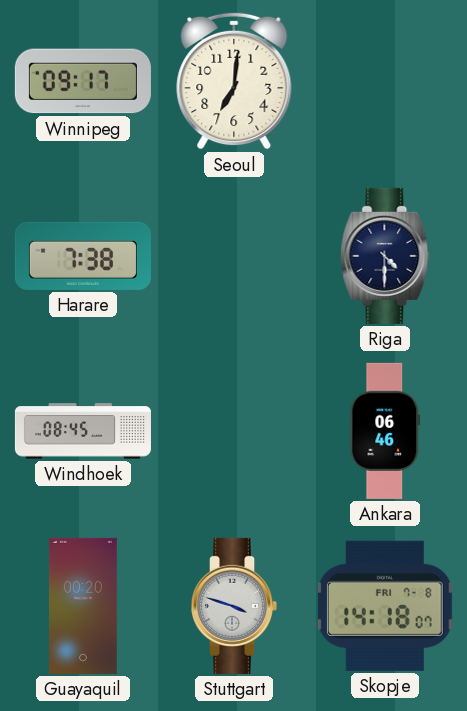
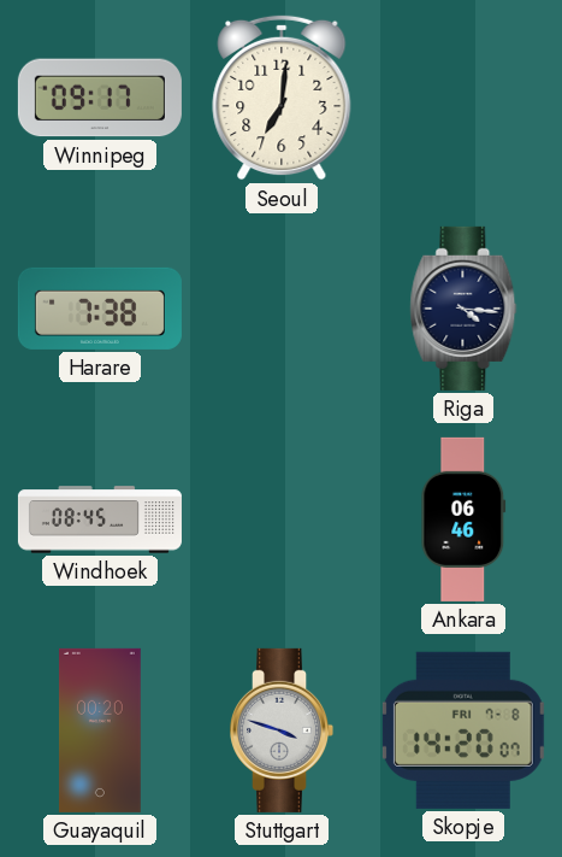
Riga: 4:30 -> 4:16
Skopje: 14:18 -> 14:20
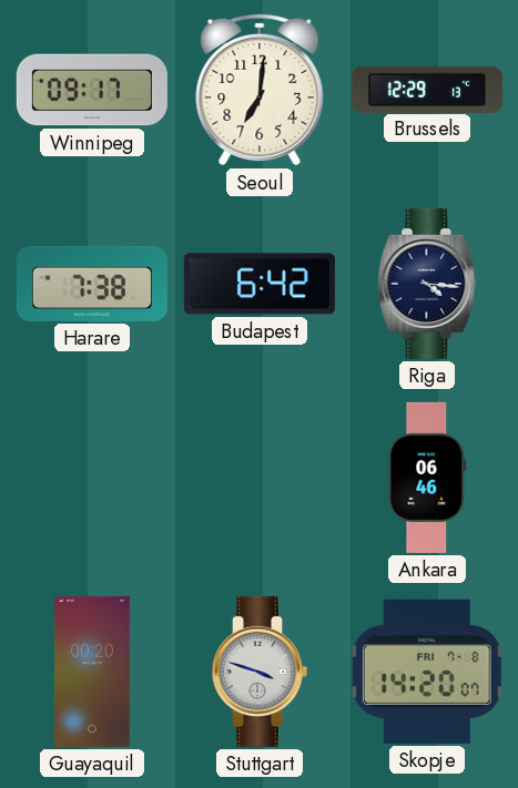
Brussels: none -> 12:29
Budapest: none -> 6:42
Windhoek: 08:45 -> none
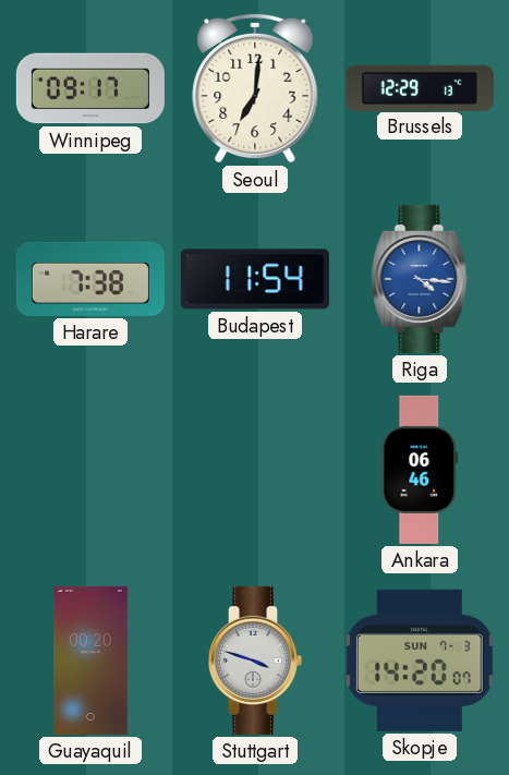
Budapest: 6:42 -> 11:54
Riga dial: navy -> blue
Skopje date: FRI 7-8 -> SUN 7-3
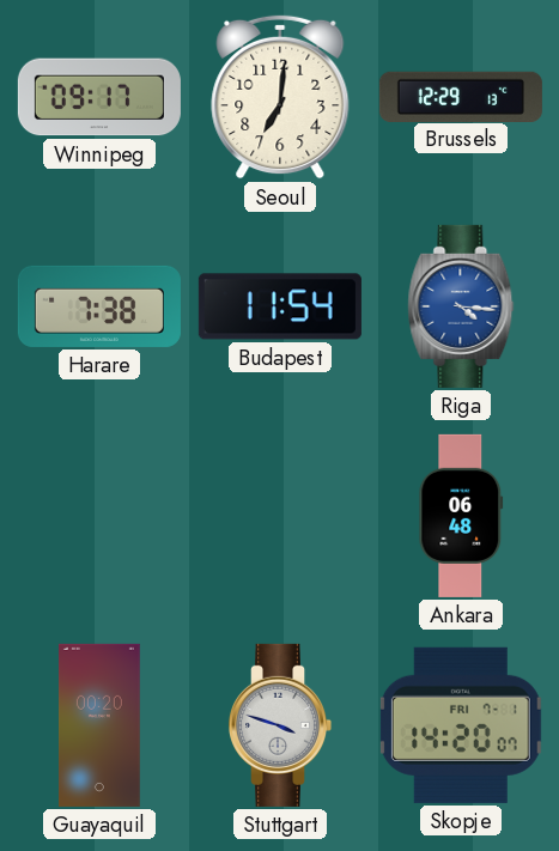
Ankara: 06:46 -> 06:48
Skopje date: SUN 7-3 -> FRI 7-1
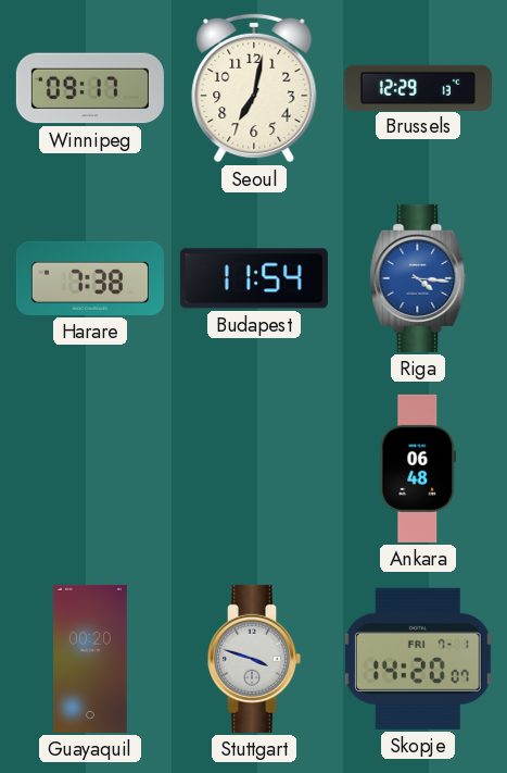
Seoul: 7:01 -> 7:02
